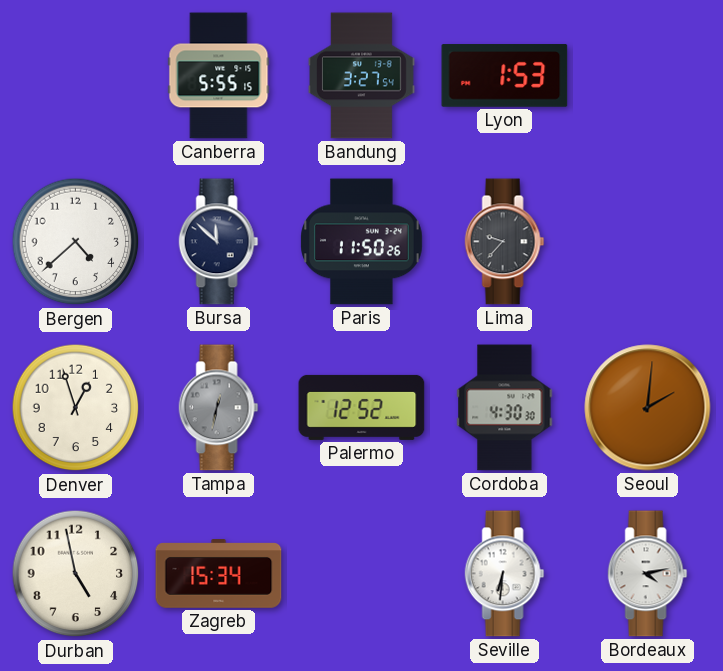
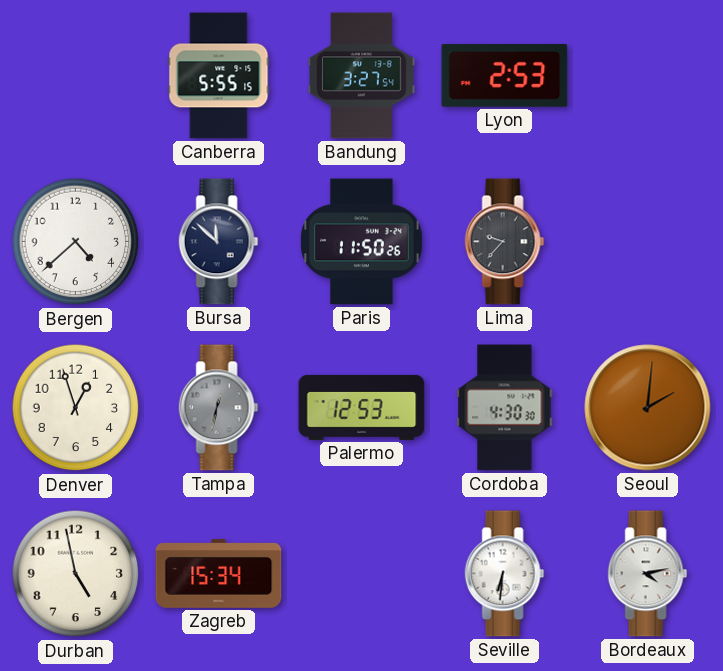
Lyon: 1:53 -> 2:53
Palermo: 12:52 -> 12:53
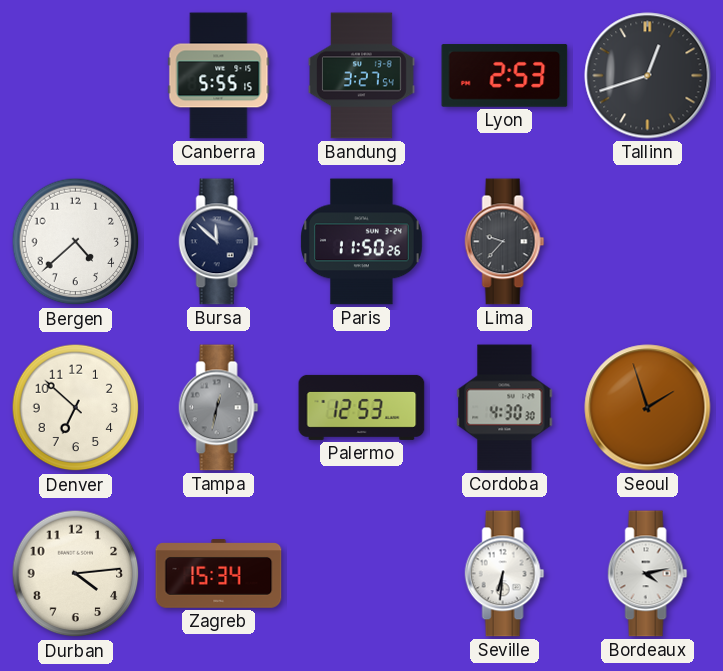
Tallinn: none -> 12:42
Denver: 12:57 -> 6:52
Seoul: 2:01 -> 1:57
Durban: 4:58 -> 4:14
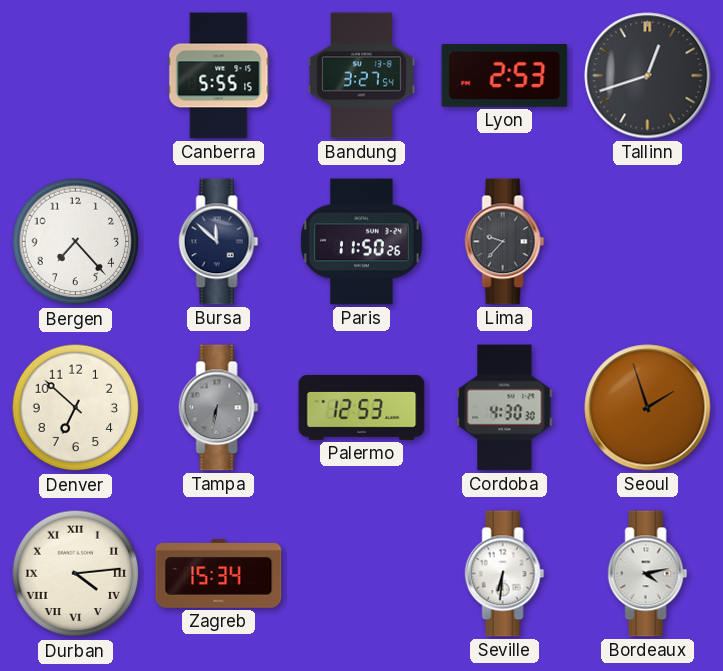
Bergen: 4:38 -> 7:23
Tampa: 12:32 -> 6:32
Durban numerals: Arabic -> Roman
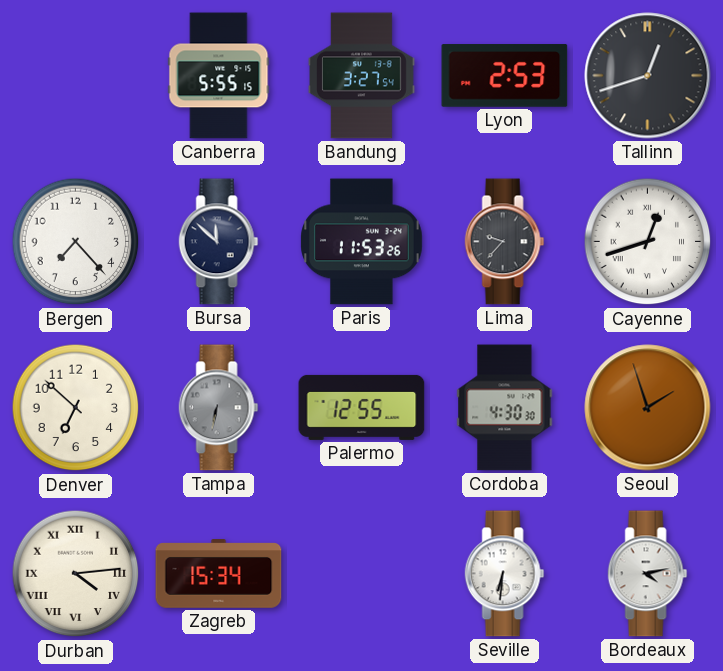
Paris: 11:50 -> 11:53
Cayenne: none -> 12:42
Palermo: 12:53 -> 12:55
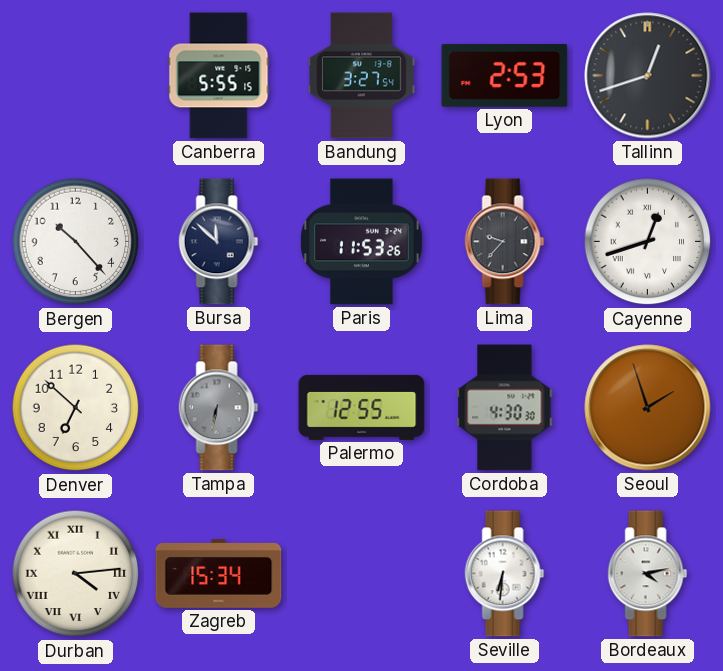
Bergen: 7:23 -> 10:23
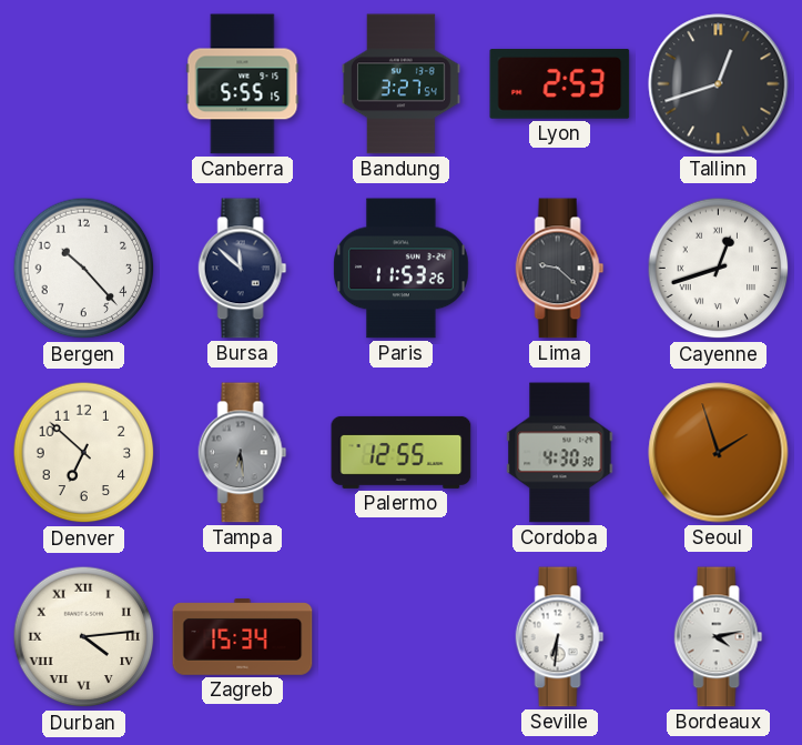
Lima: 9:37 -> 9:22
Tampa: 6:32 -> 6:29
